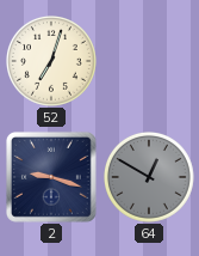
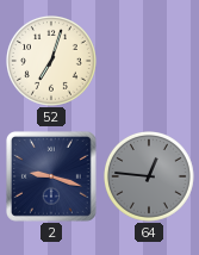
64: 12:50 -> 12:46
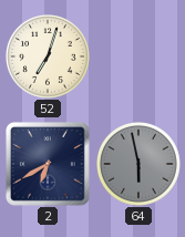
2: 9:18 -> 6:40
64: 12:46 -> 5:58
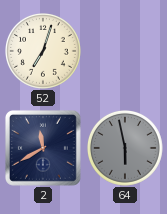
2: 6:40 -> 11:40
